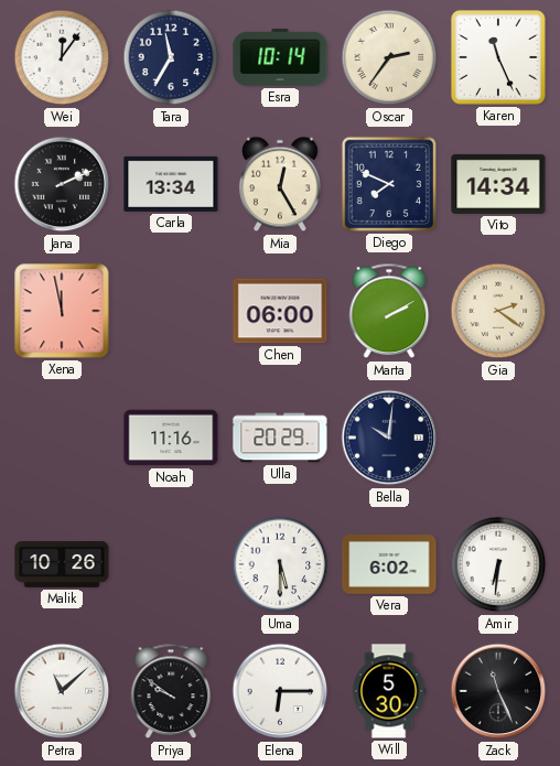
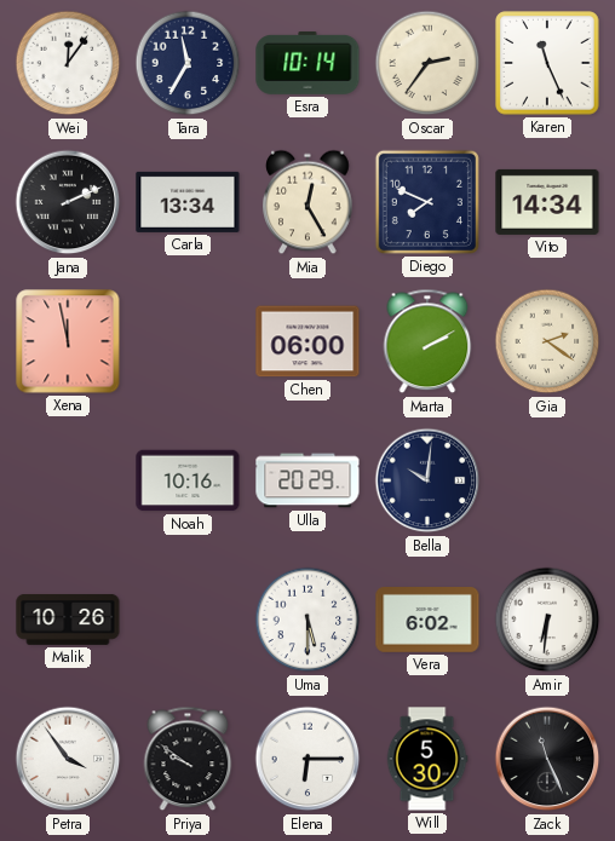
Noah: 11:16 -> 10:16
Petra: 11:08 -> 3:54
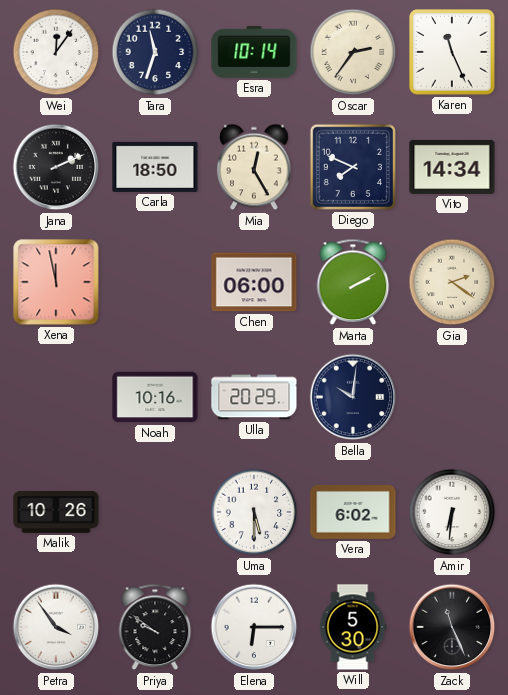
Tara: 11:35 -> 11:33
Carla: 13:34 -> 18:50
